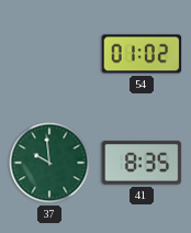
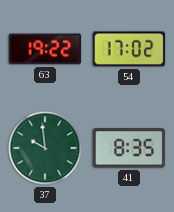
63: none -> 19:22
54: 01:02 -> 17:02
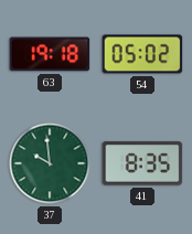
63: 19:22 -> 19:18
54: 17:02 -> 05:02
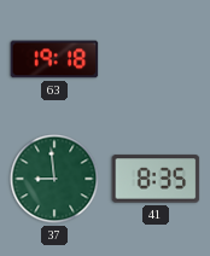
54: 05:02 -> none
37: 9:59 -> 8:59
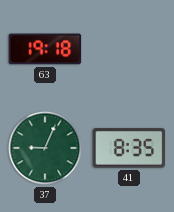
37: 8:59 -> 9:04
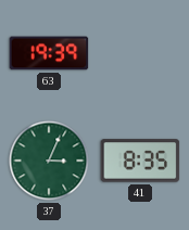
63: 19:18 -> 19:39
37: 9:04 -> 3:04
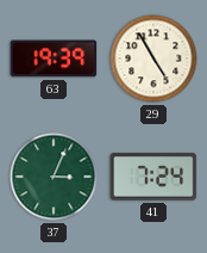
29: none -> 4:55
41: 8:35 -> 7:24
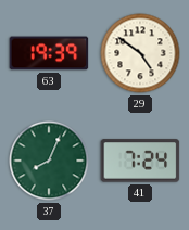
29: 4:55 -> 4:51
37: 3:04 -> 8:04
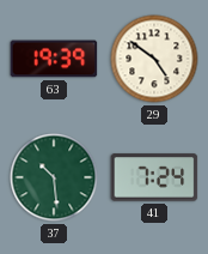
37: 8:04 -> 10:29
